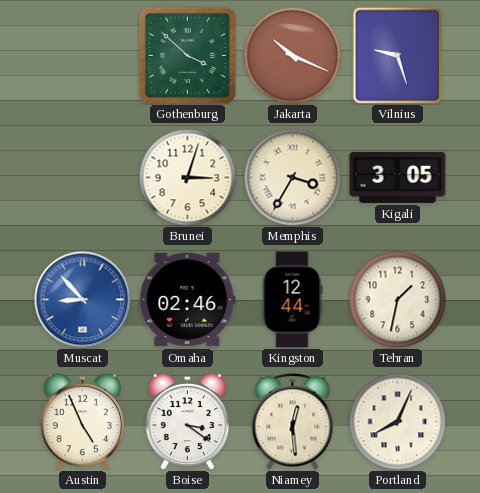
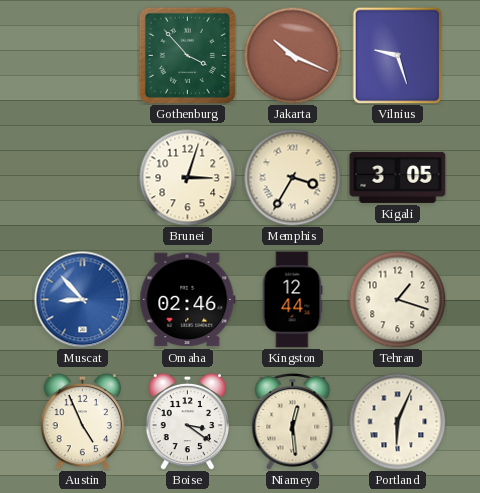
Gothenburg: 3:52 -> 3:53
Tehran: 1:32 -> 1:18
Portland: 8:04 -> 6:04
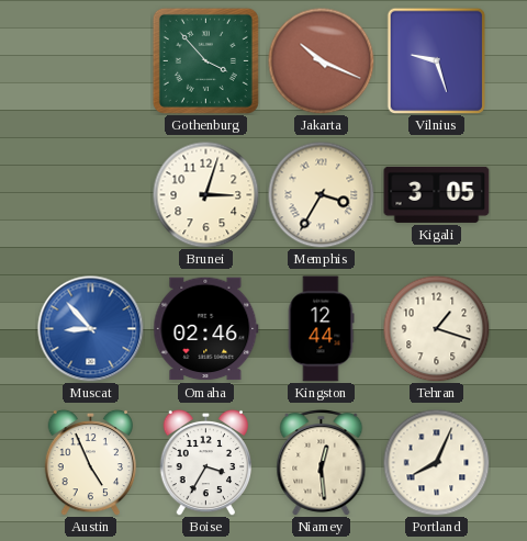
Boise: 3:21 -> 3:35
Portland: 6:04 -> 8:04
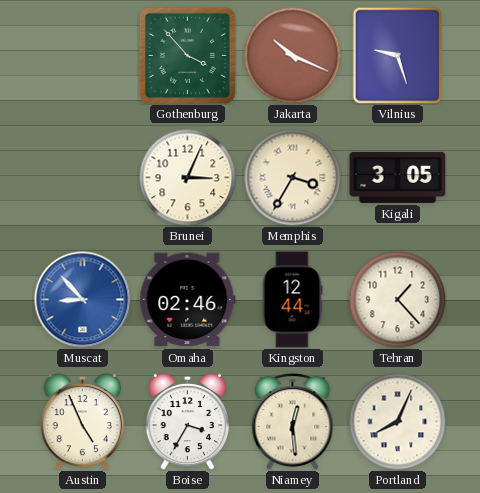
Brunei: 3:03 -> 3:04
Tehran: 1:18 -> 1:23
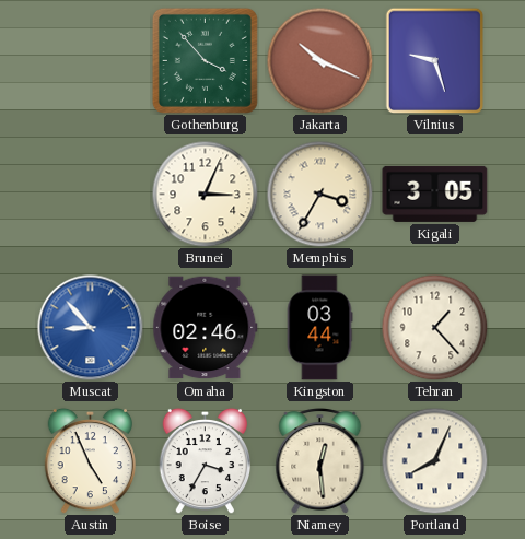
Kingston: 12:44 -> 03:44
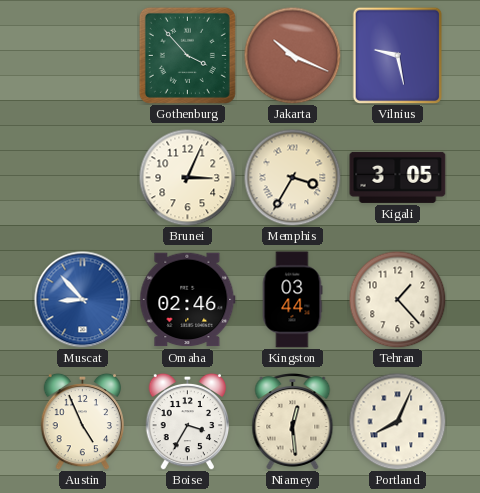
Vilnius: 9:27 -> 9:28
